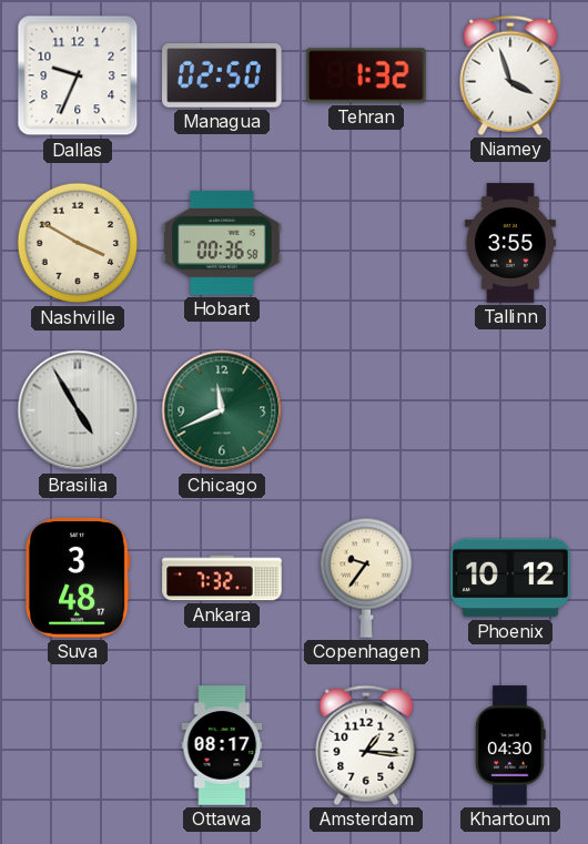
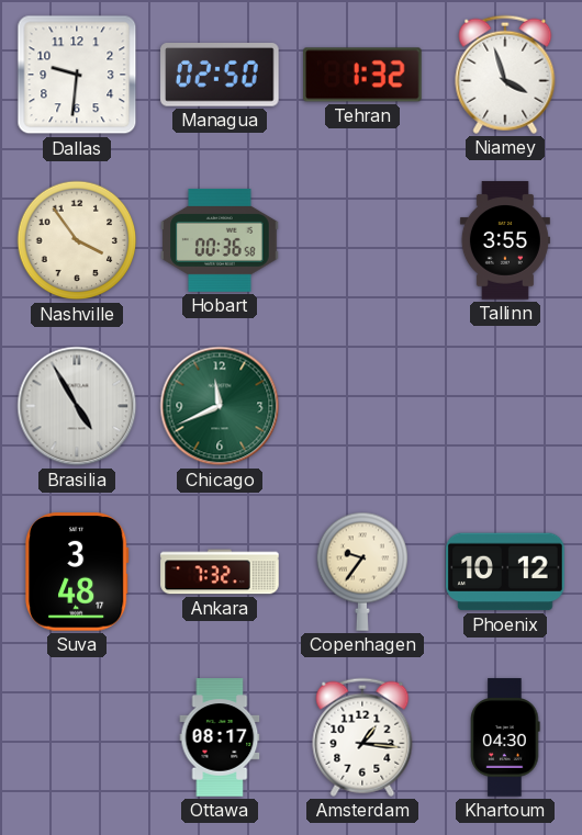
Dallas: 9:34 -> 9:31
Nashville: 3:50 -> 3:54
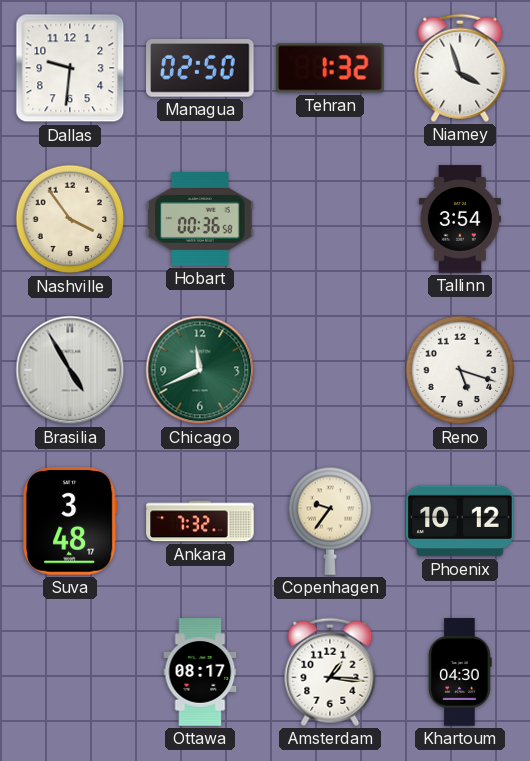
Tallinn: 3:55 -> 3:54
Reno: none -> 5:18
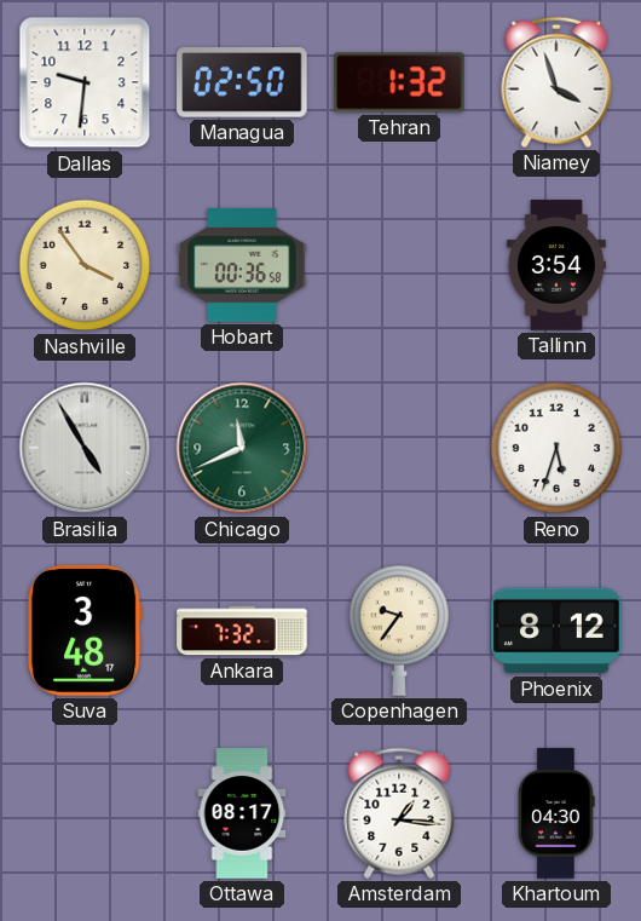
Reno: 5:18 -> 5:33
Phoenix: 10:12 -> 8:12
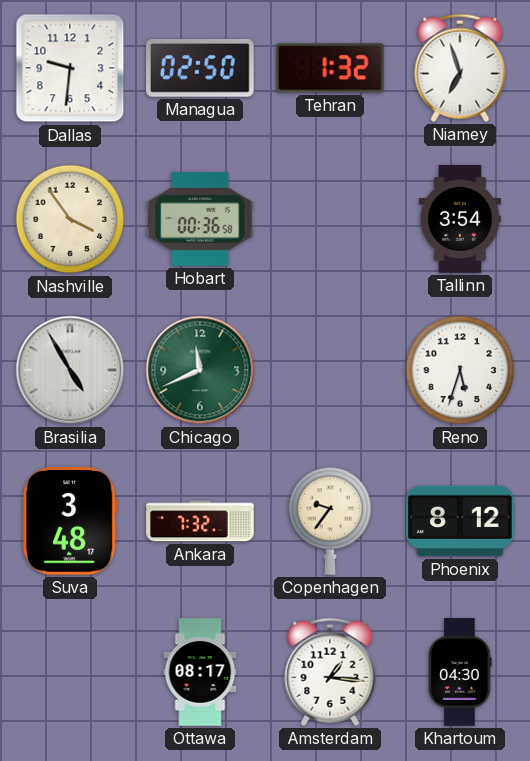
Niamey: 3:57 -> 6:57
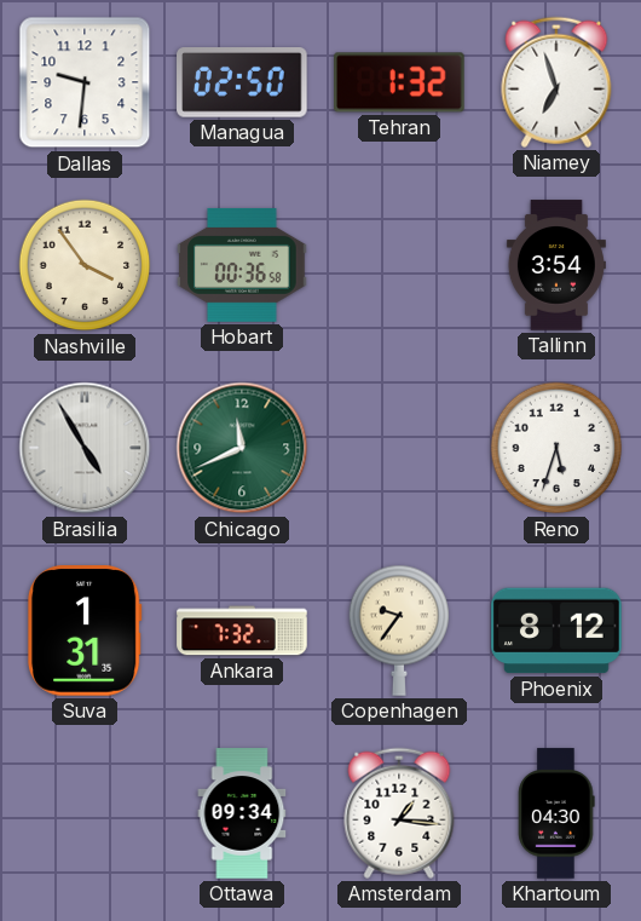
Suva: 3:48 -> 1:31
Ottawa: 08:17 -> 09:34
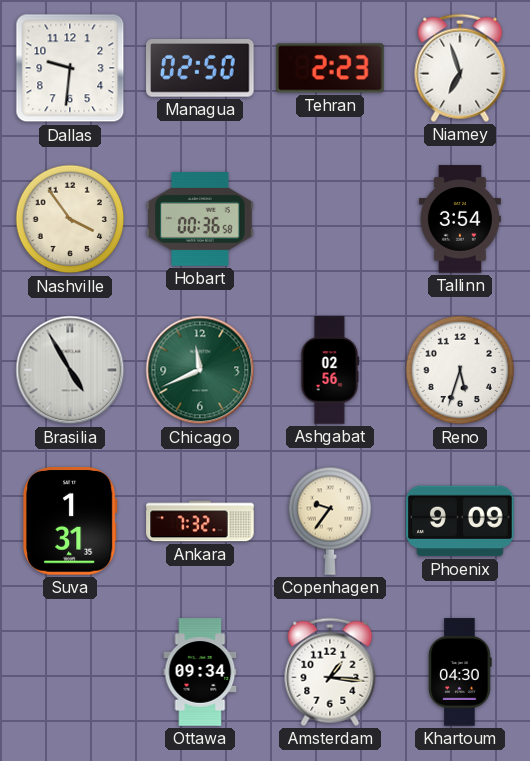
Tehran: 1:32 -> 2:23
Ashgabat: none -> 02:56
Phoenix: 8:12 -> 9:09
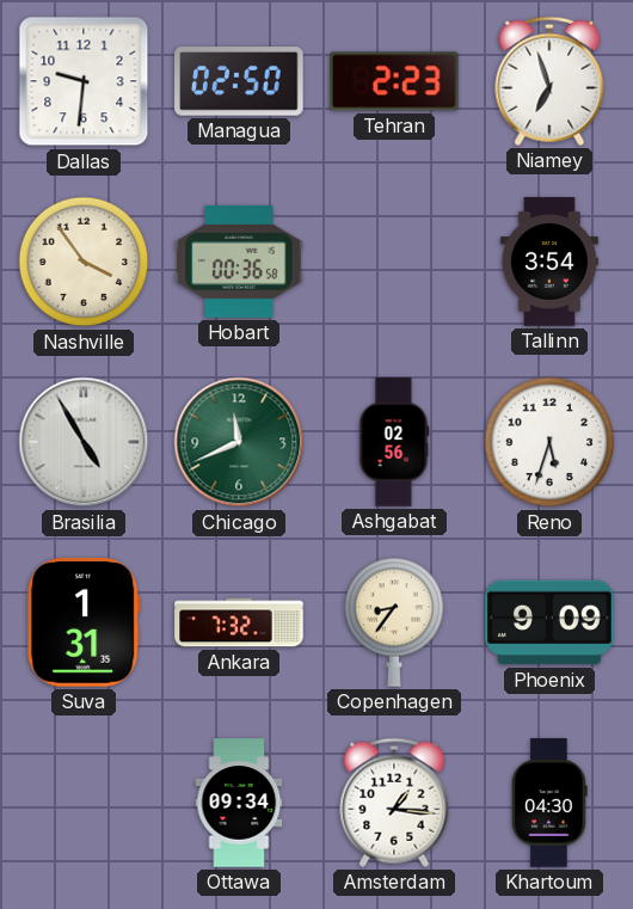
Copenhagen: 9:36 -> 8:36
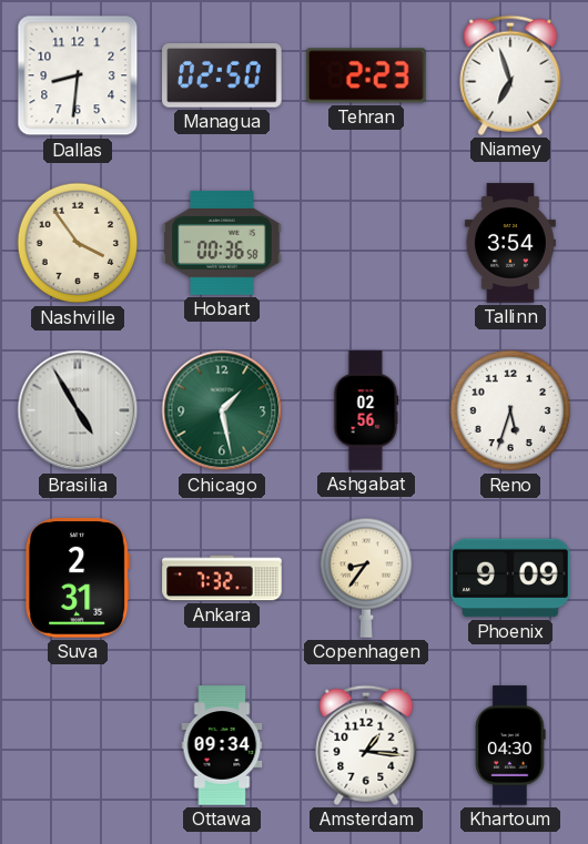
Dallas: 9:31 -> 8:31
Chicago: 11:41 -> 1:28
Suva: 1:31 -> 2:31
